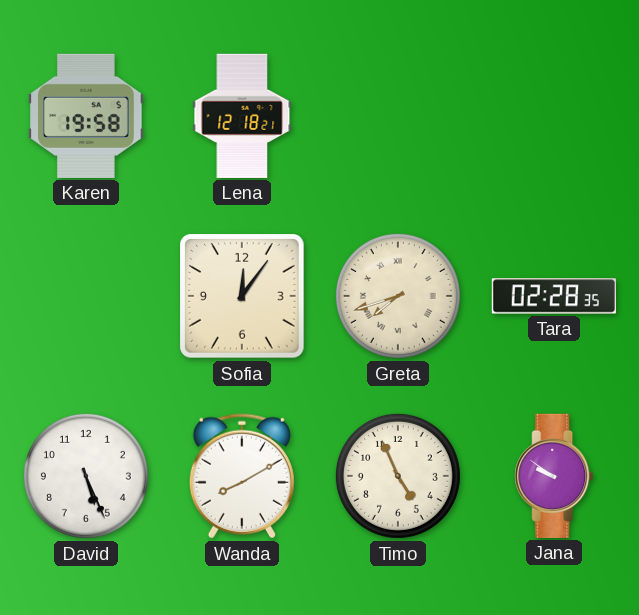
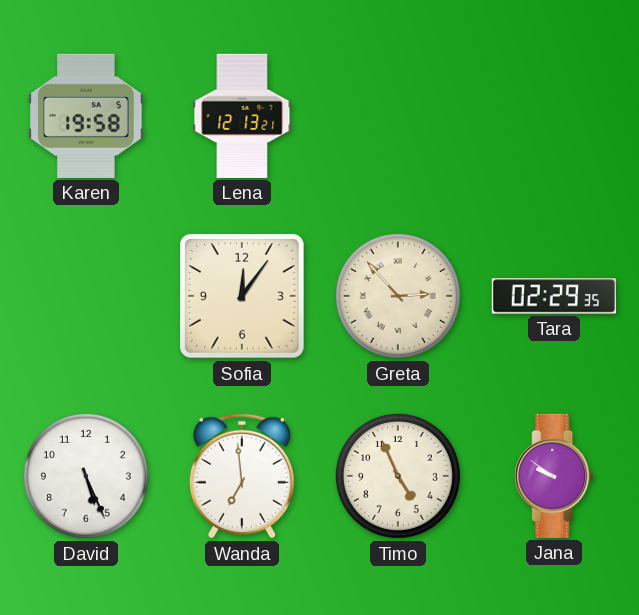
Lena: 12:18 -> 12:13
Greta: 7:42 -> 2:53
Tara: 02:28 -> 02:29
Wanda: 8:10 -> 6:59
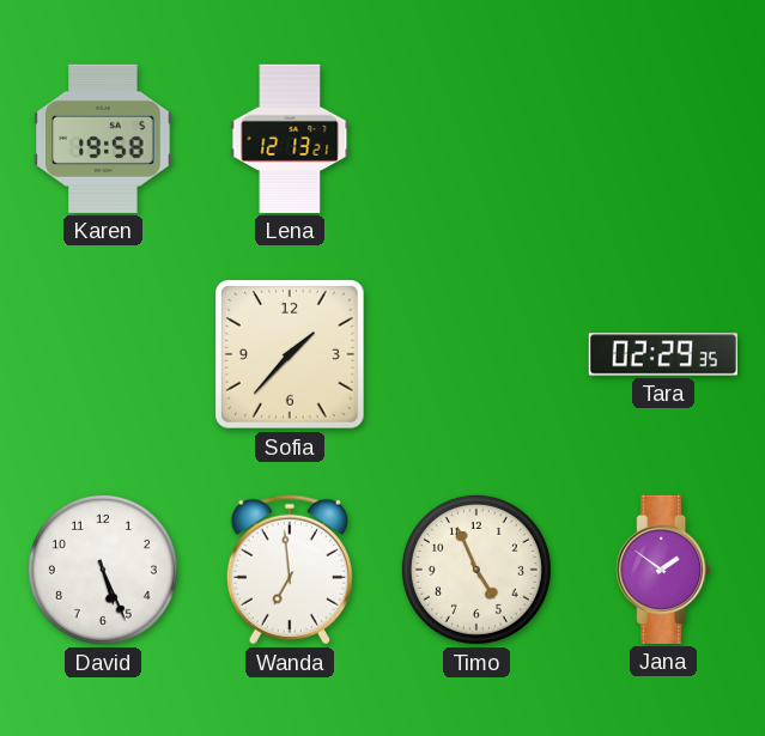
Sofia: 12:06 -> 1:37
Greta: 2:53 -> none
Jana: 9:51 -> 1:51
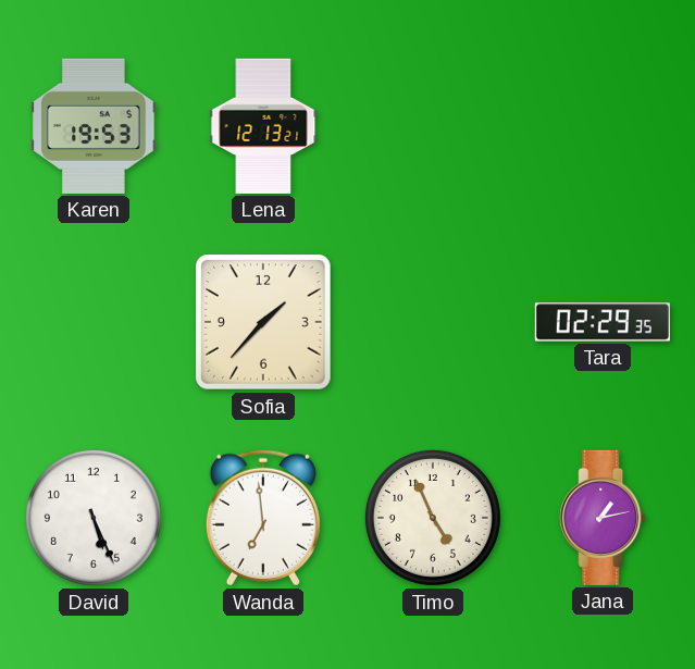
Karen: 19:58 -> 19:53
Jana: 1:51 -> 1:13
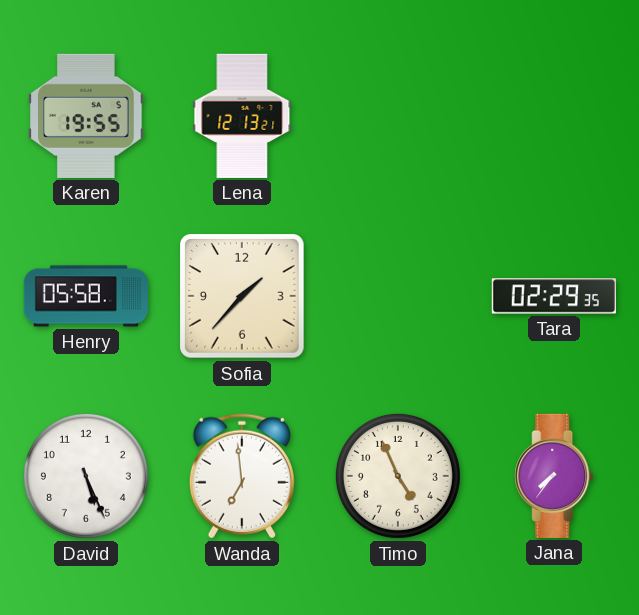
Karen: 19:53 -> 19:55
Henry: none -> 05:58
Jana: 1:13 -> 7:36
